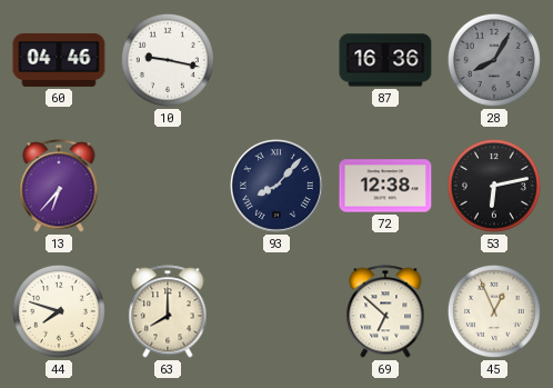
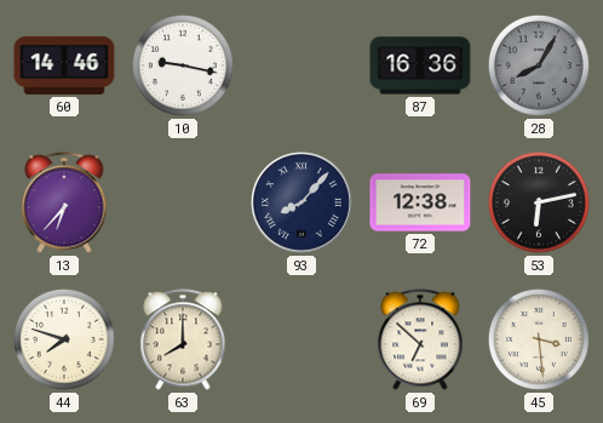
60: 04:46 -> 14:46
45: 12:56 -> 3:29
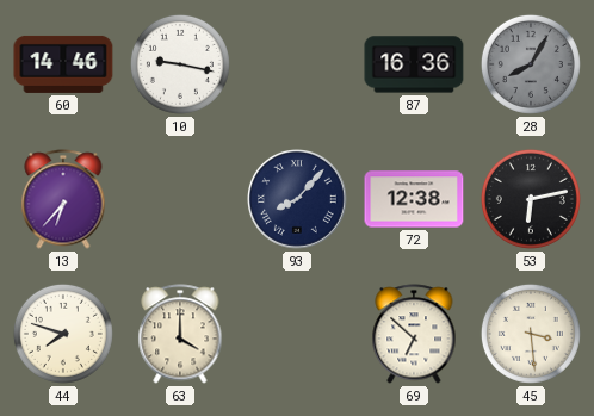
63: 8:00 -> 4:00
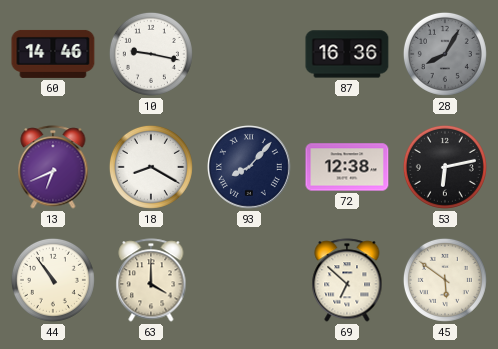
13: 6:37 -> 6:41
18: none -> 8:20
44: 7:48 -> 10:54
45: 3:29 -> 5:51
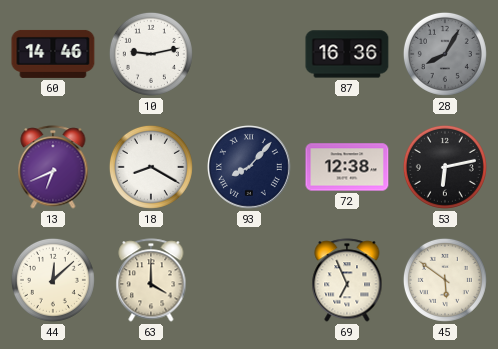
10: 9:17 -> 9:13
44: 10:54 -> 12:08
69: 6:52 -> 6:56
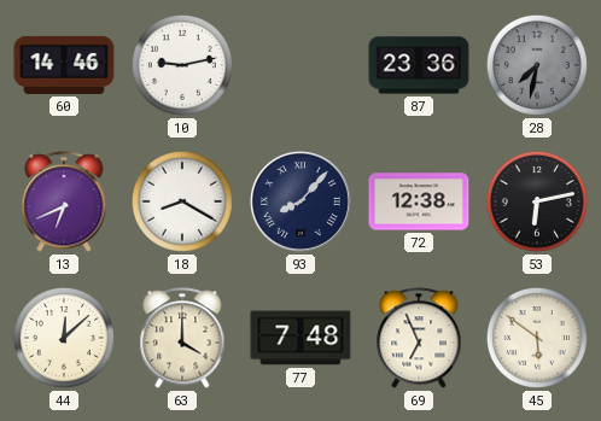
87: 16:36 -> 23:36
28: 8:05 -> 7:32
77: none -> 7:48
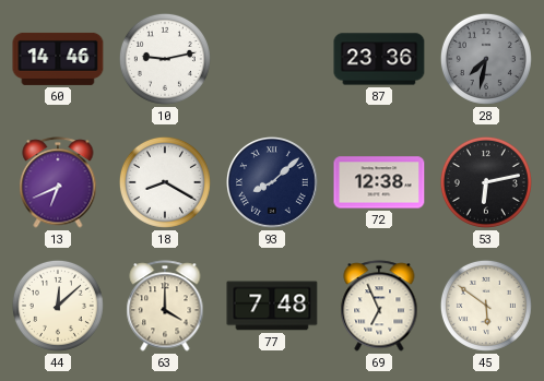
93: 8:07 -> 8:08
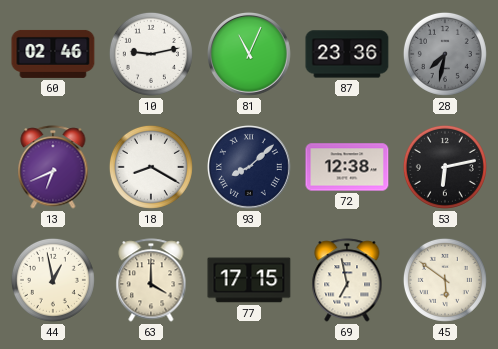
60: 14:46 -> 02:46
81: none -> 11:04
44: 12:08 -> 12:58
77: 7:48 -> 17:15
69: 6:56 -> 6:58
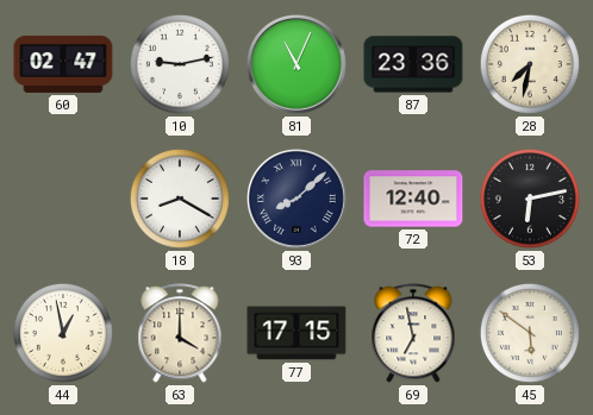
60: 02:46 -> 02:47
28 dial: grey -> cream
13: 6:41 -> none
72: 12:38 -> 12:40
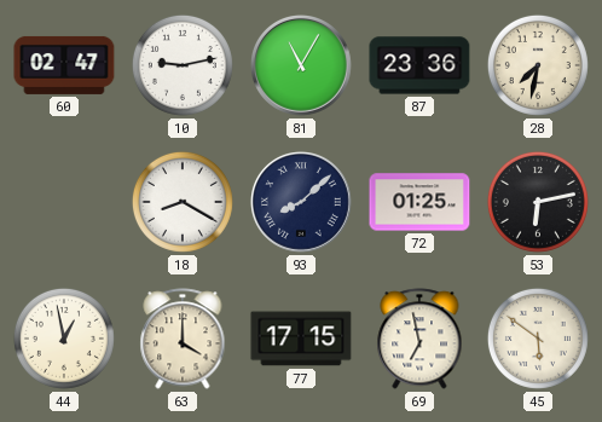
81: 11:04 -> 11:05
72: 12:40 -> 01:25
